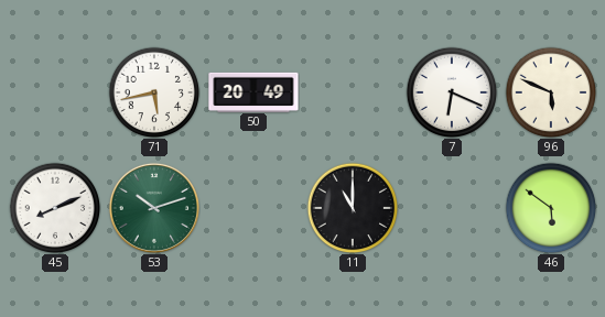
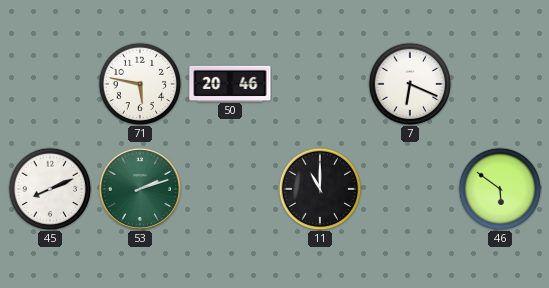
71: 5:43 -> 5:47
50: 20:49 -> 20:46
96: 5:49 -> none
53: 10:12 -> 2:12
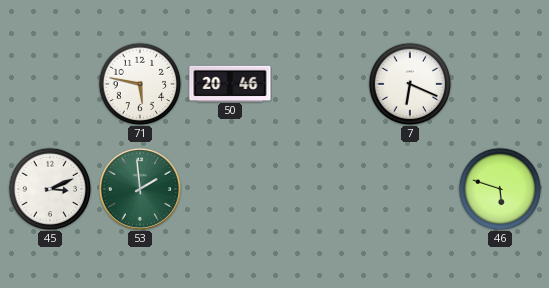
45: 8:11 -> 3:11
53: 2:12 -> 1:59
11: 11:00 -> none
46: 5:51 -> 5:48
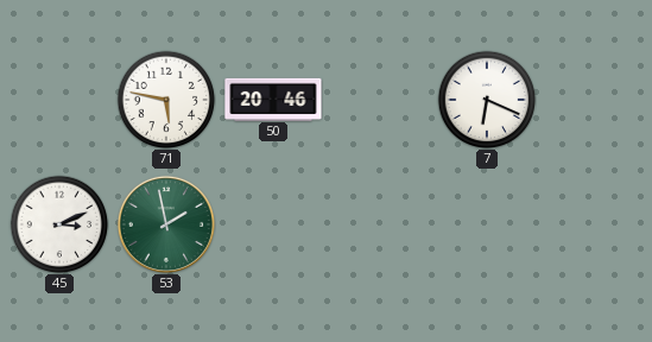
53: 1:59 -> 1:58
46: 5:48 -> none
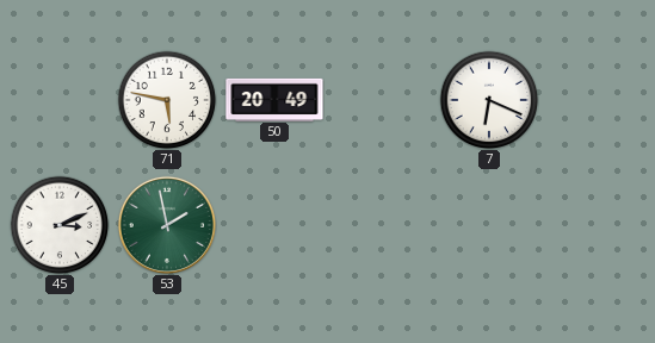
50: 20:46 -> 20:49
